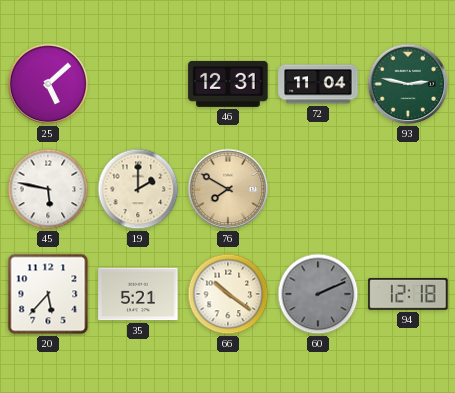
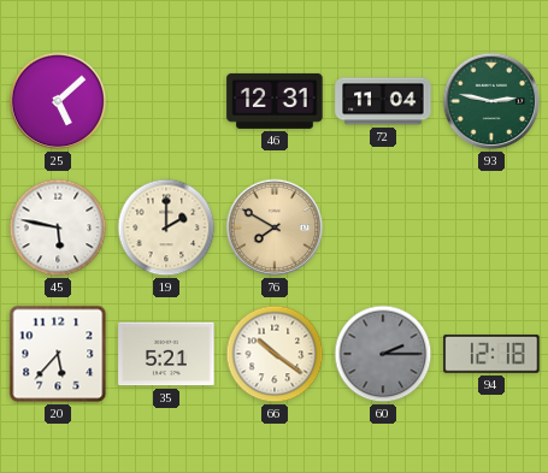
60: 2:11 -> 2:15
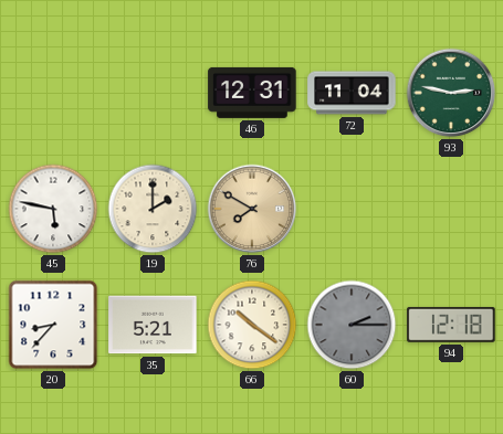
25: 5:08 -> none
20: 5:37 -> 8:37
